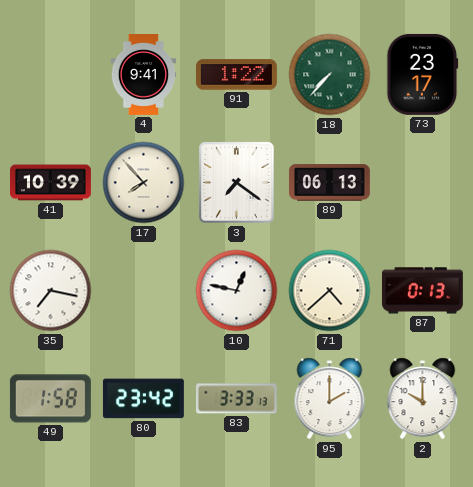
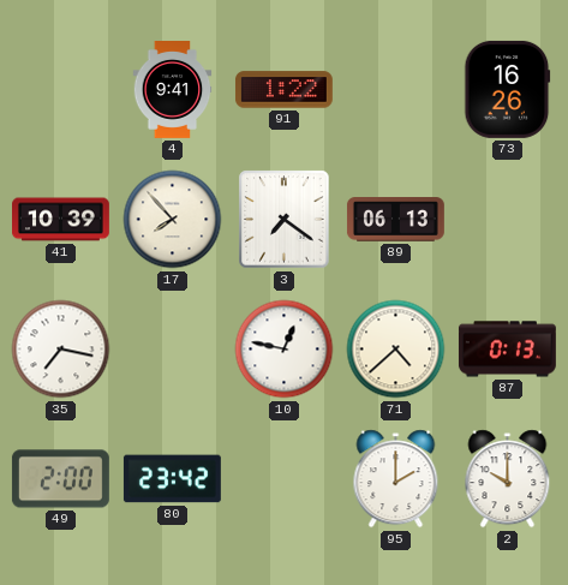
18: 7:37 -> none
73: 23:17 -> 16:26
49: 1:58 -> 2:00
83: 3:33 -> none
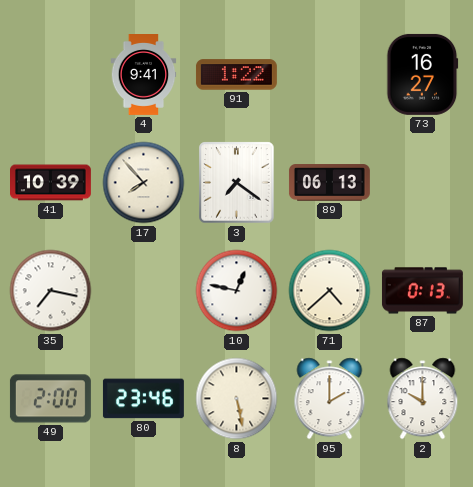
73: 16:26 -> 16:27
80: 23:42 -> 23:46
8: none -> 5:28
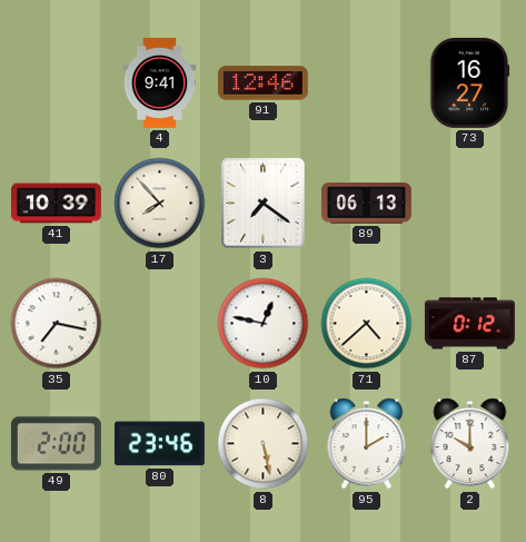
91: 1:22 -> 12:46
87: 0:13 -> 0:12
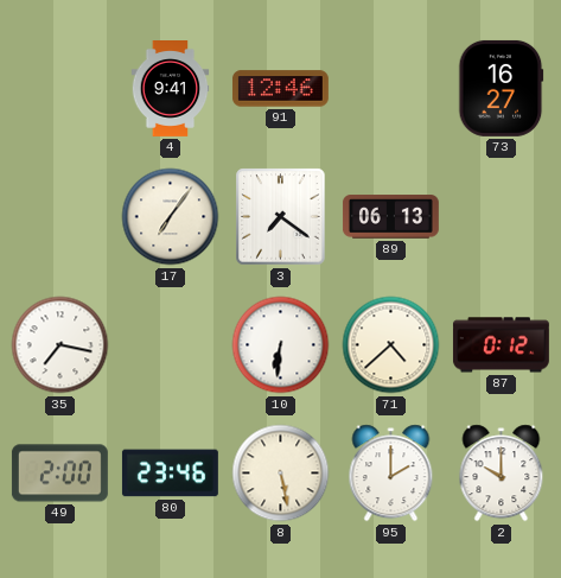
41: 10:39 -> none
17: 7:53 -> 7:06
10: 12:47 -> 6:31
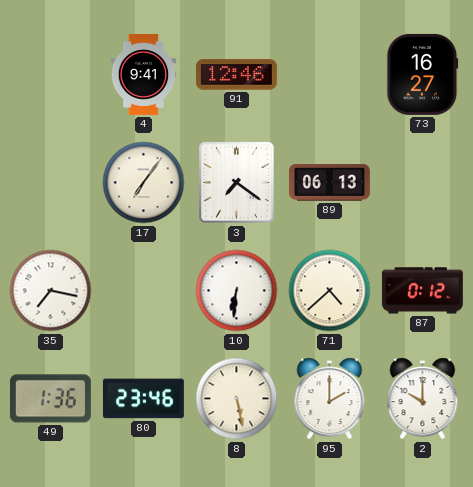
49: 2:00 -> 1:36
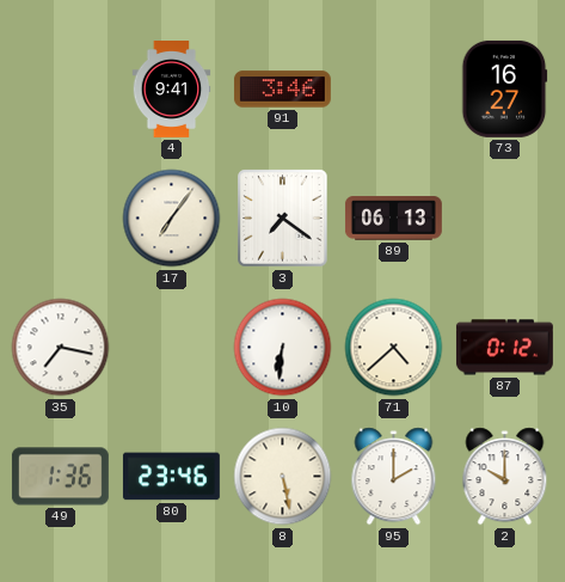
91: 12:46 -> 3:46
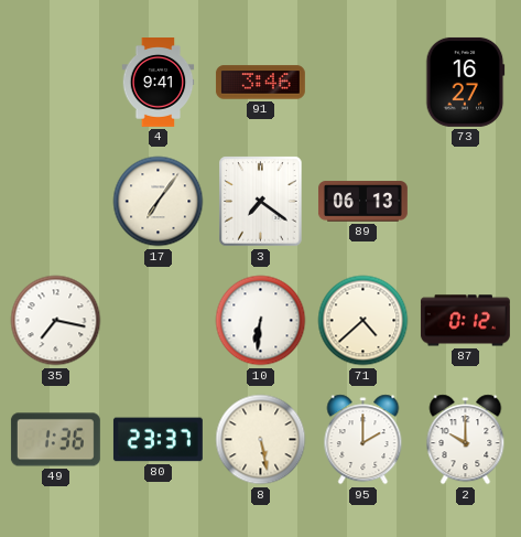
80: 23:46 -> 23:37
